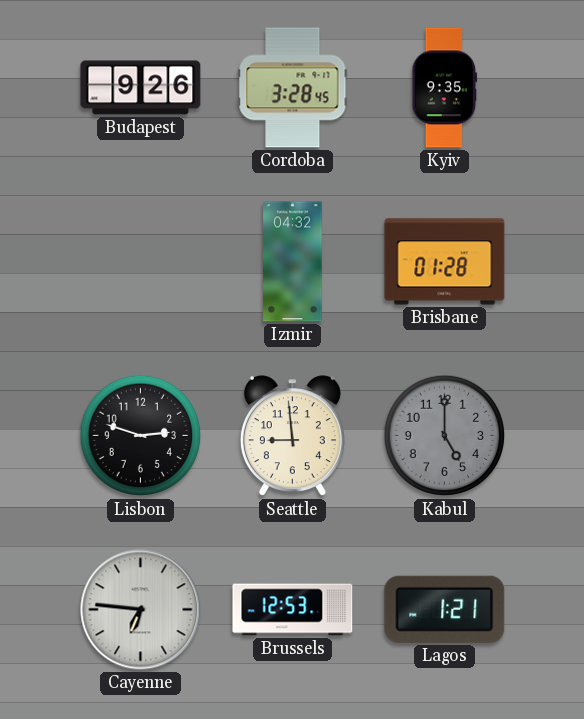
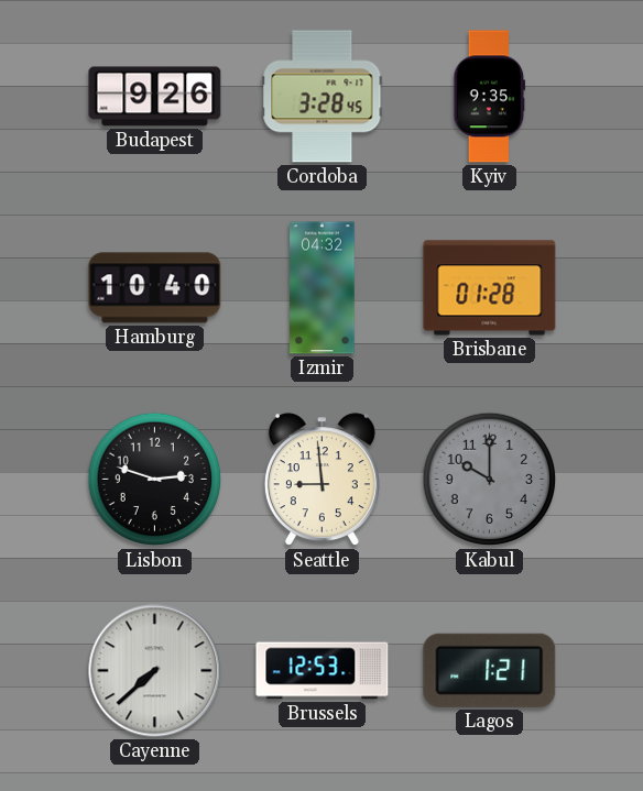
Hamburg: none -> 10:40
Kabul: 5:00 -> 10:00
Cayenne: 6:46 -> 7:38
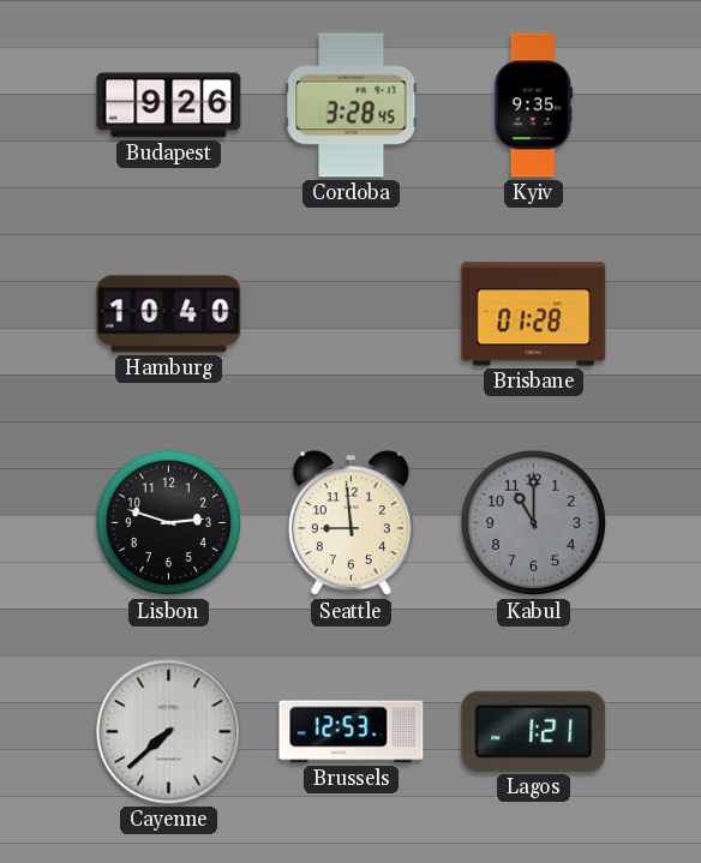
Izmir: 04:32 -> none
Kabul: 10:00 -> 11:00
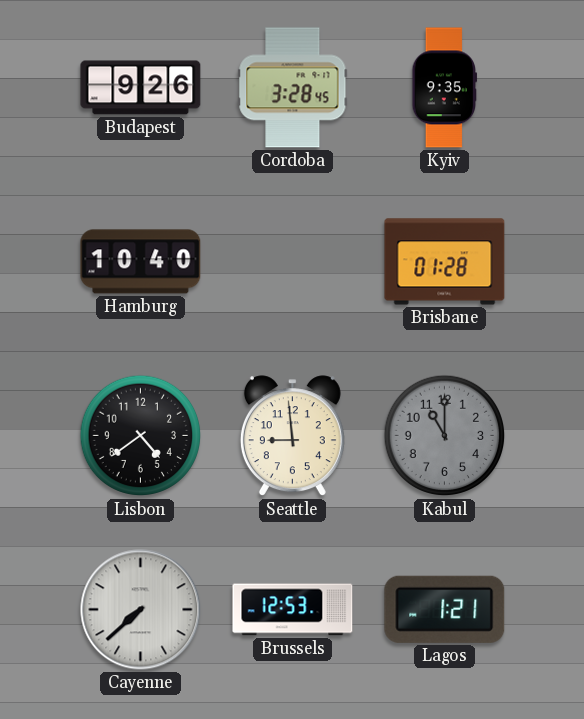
Lisbon: 2:48 -> 4:39
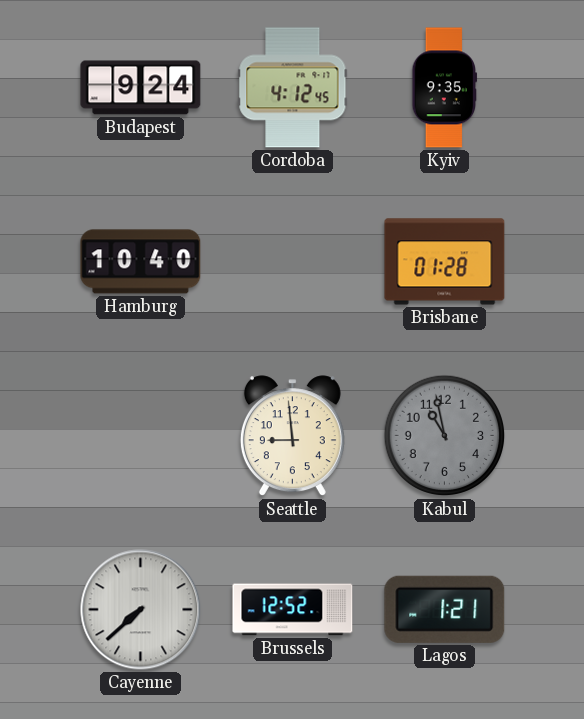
Budapest: 9:26 -> 9:24
Cordoba: 3:28 -> 4:12
Lisbon: 4:39 -> none
Kabul: 11:00 -> 10:58
Brussels: 12:53 -> 12:52
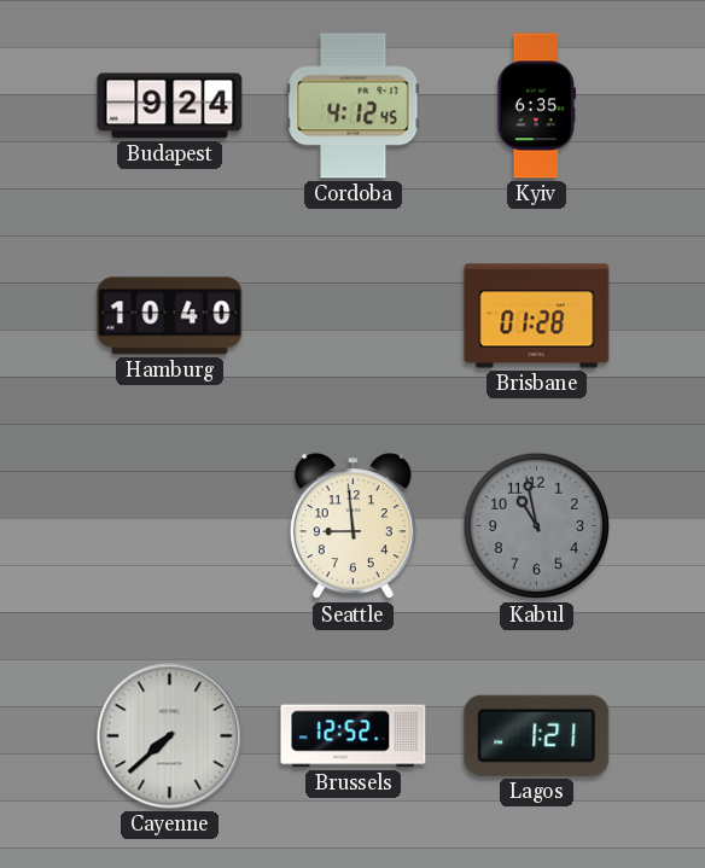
Kyiv: 9:35 -> 6:35
